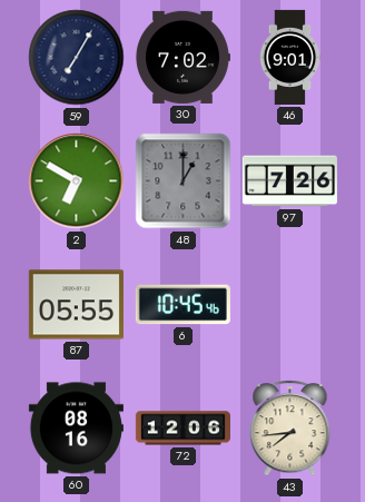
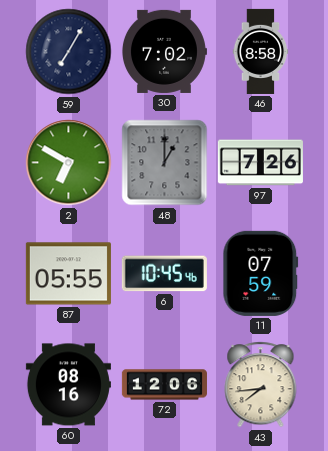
46: 9:01 -> 8:58
11: none -> 07:59
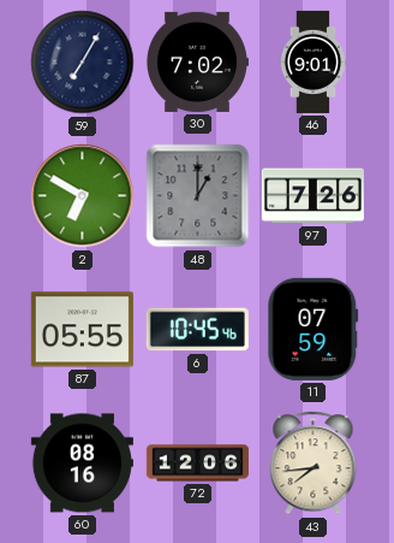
46: 8:58 -> 9:01
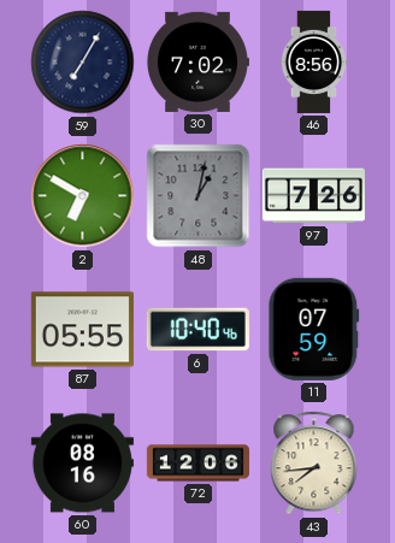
46: 9:01 -> 8:56
48: 1:00 -> 1:02
6: 10:45 -> 10:40
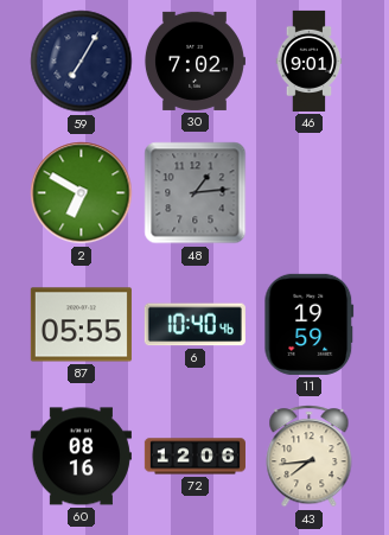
46: 8:56 -> 9:01
48: 1:02 -> 1:14
97: 7:26 -> none
11: 07:59 -> 19:59
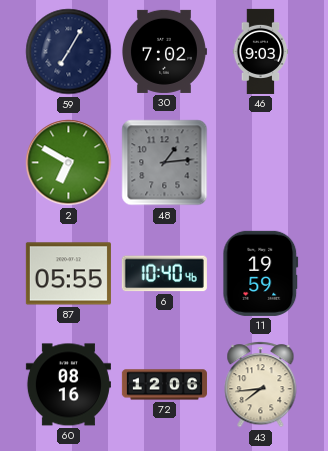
46: 9:01 -> 9:03
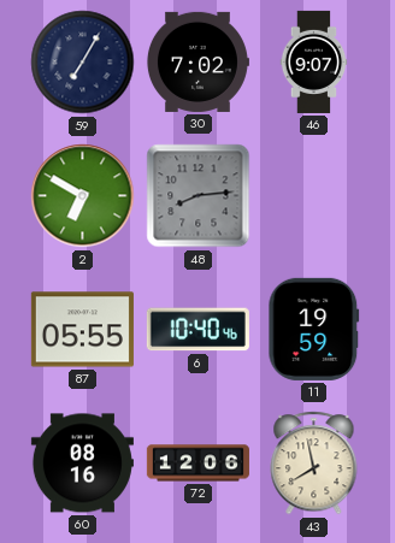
46: 9:03 -> 9:07
48: 1:14 -> 8:14
43: 7:44 -> 7:58
